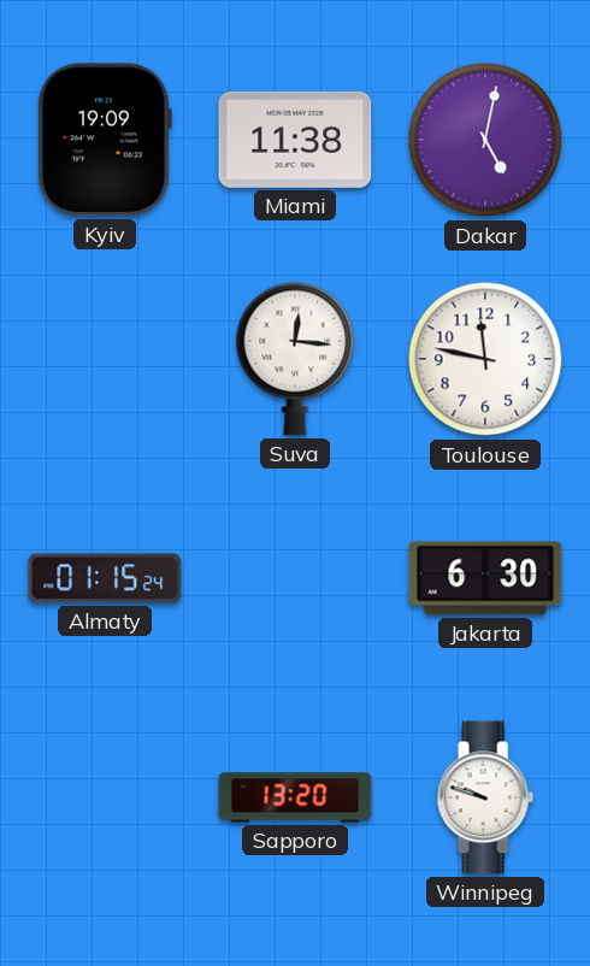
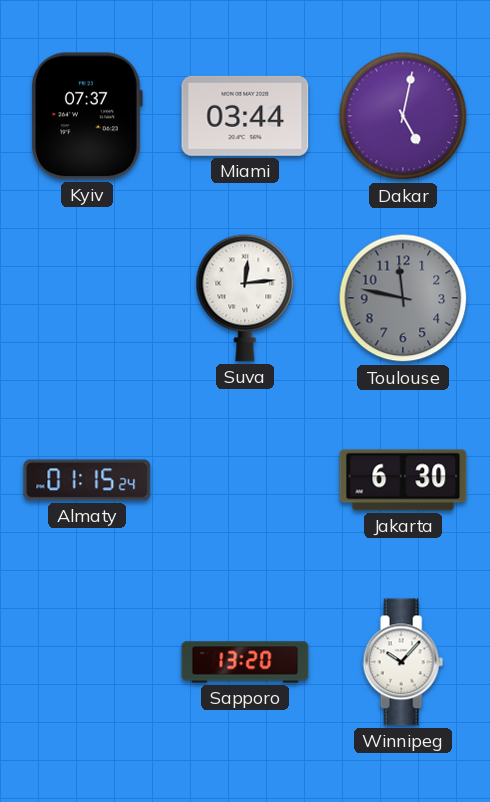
Kyiv: 19:09 -> 07:37
Miami: 11:38 -> 03:44
Suva: 12:16 -> 12:14
Toulouse dial: white -> grey
Winnipeg: 9:48 -> 10:07
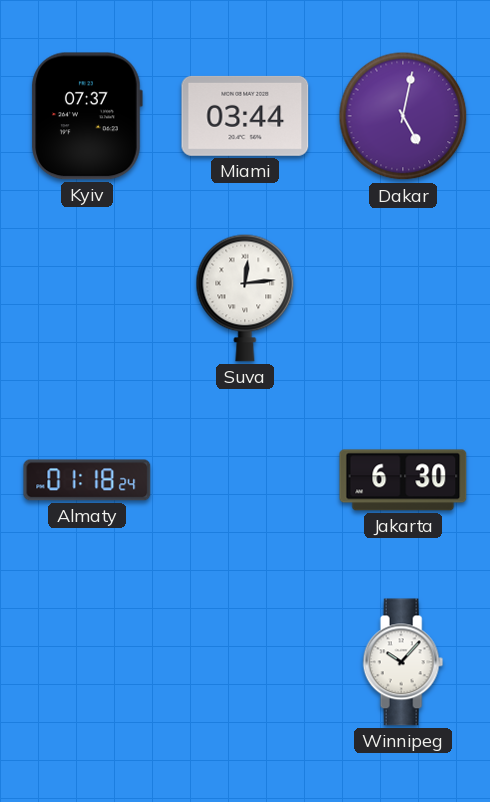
Toulouse: 11:47 -> none
Almaty: 01:15 -> 01:18
Sapporo: 13:20 -> none
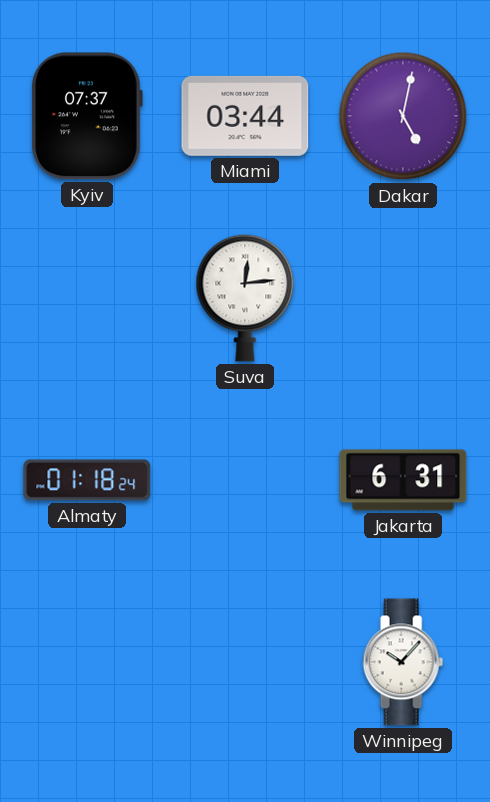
Jakarta: 6:30 -> 6:31
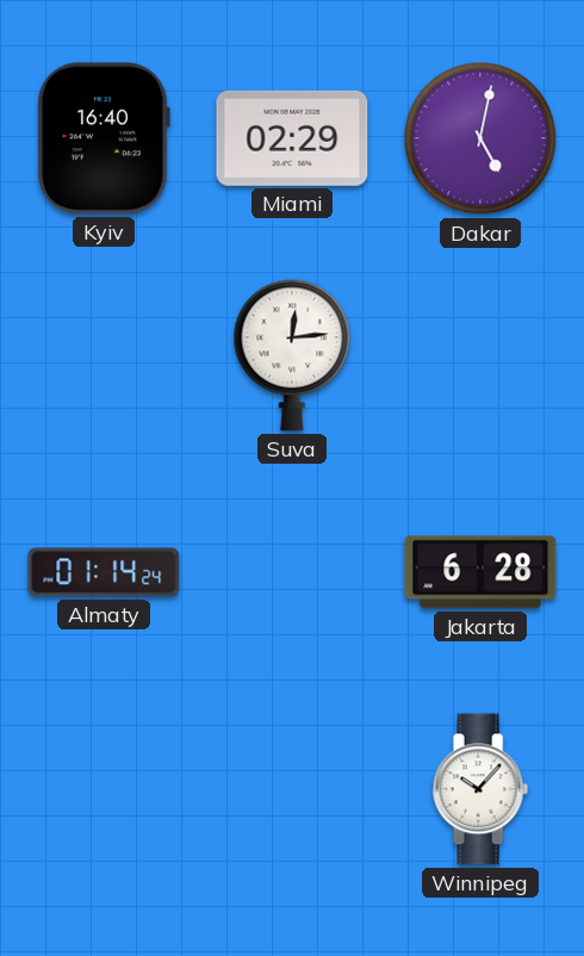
Kyiv: 07:37 -> 16:40
Miami: 03:44 -> 02:29
Almaty: 01:18 -> 01:14
Jakarta: 6:31 -> 6:28
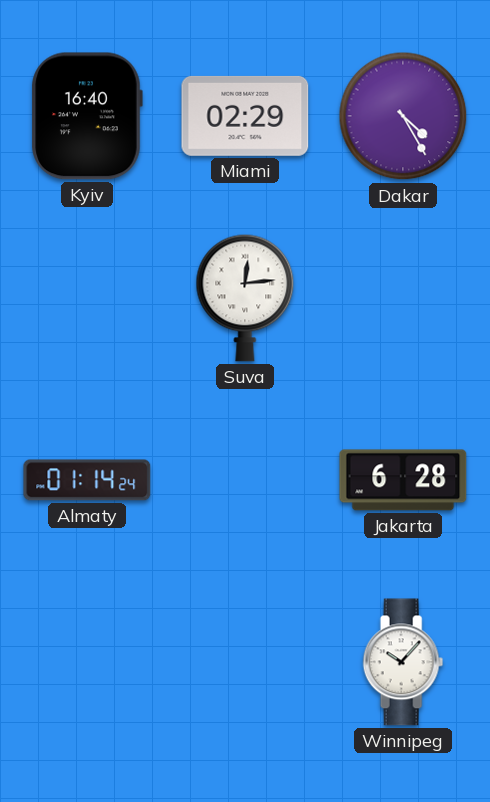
Dakar: 5:02 -> 4:25
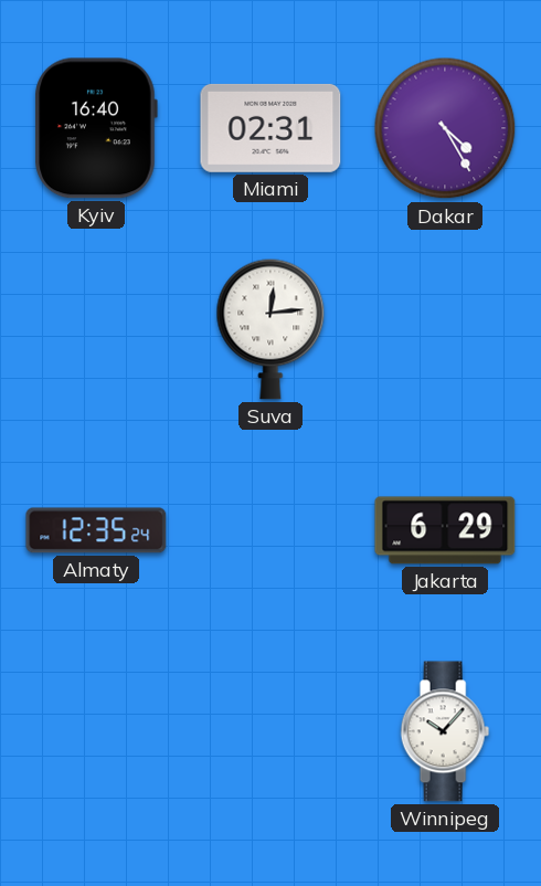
Miami: 02:29 -> 02:31
Almaty: 01:14 -> 12:35
Jakarta: 6:28 -> 6:29
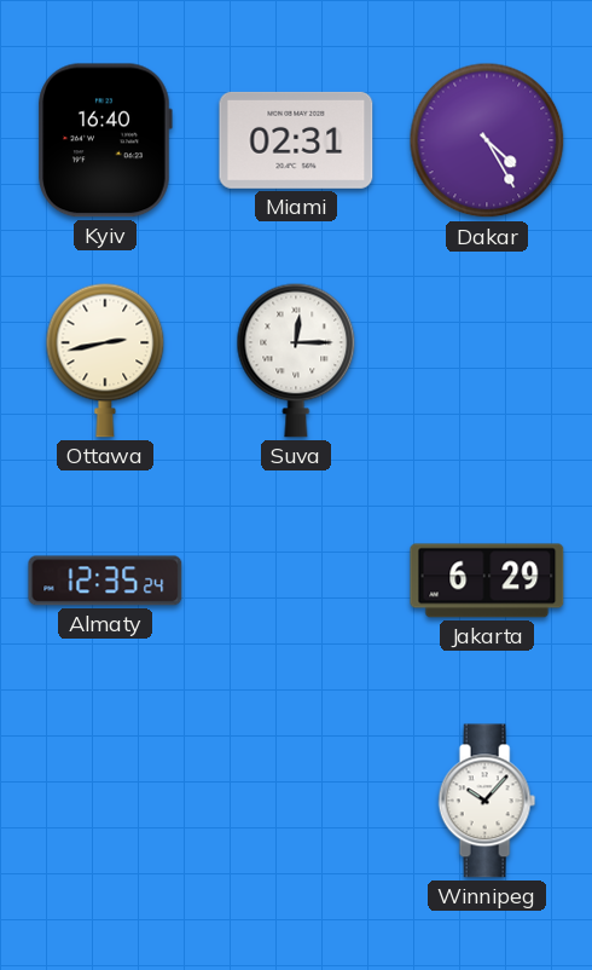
Ottawa: none -> 2:43
Suva: 12:14 -> 12:15
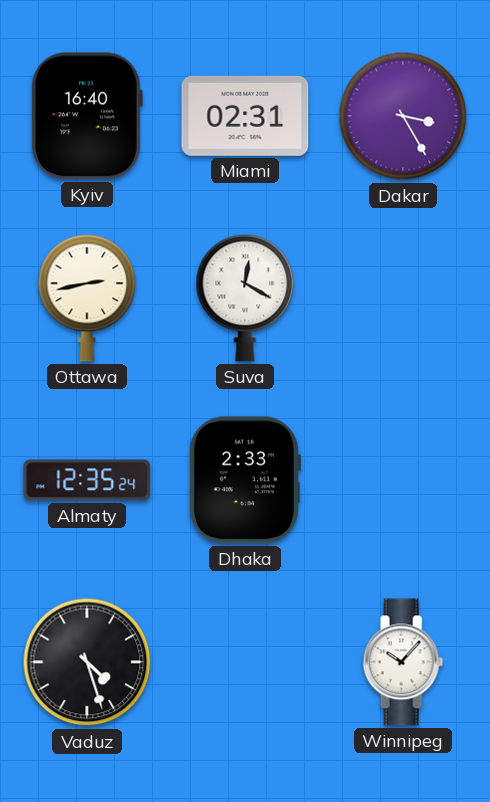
Dakar: 4:25 -> 3:25
Suva: 12:15 -> 12:20
Dhaka: none -> 2:33
Jakarta: 6:29 -> none
Vaduz: none -> 4:27
